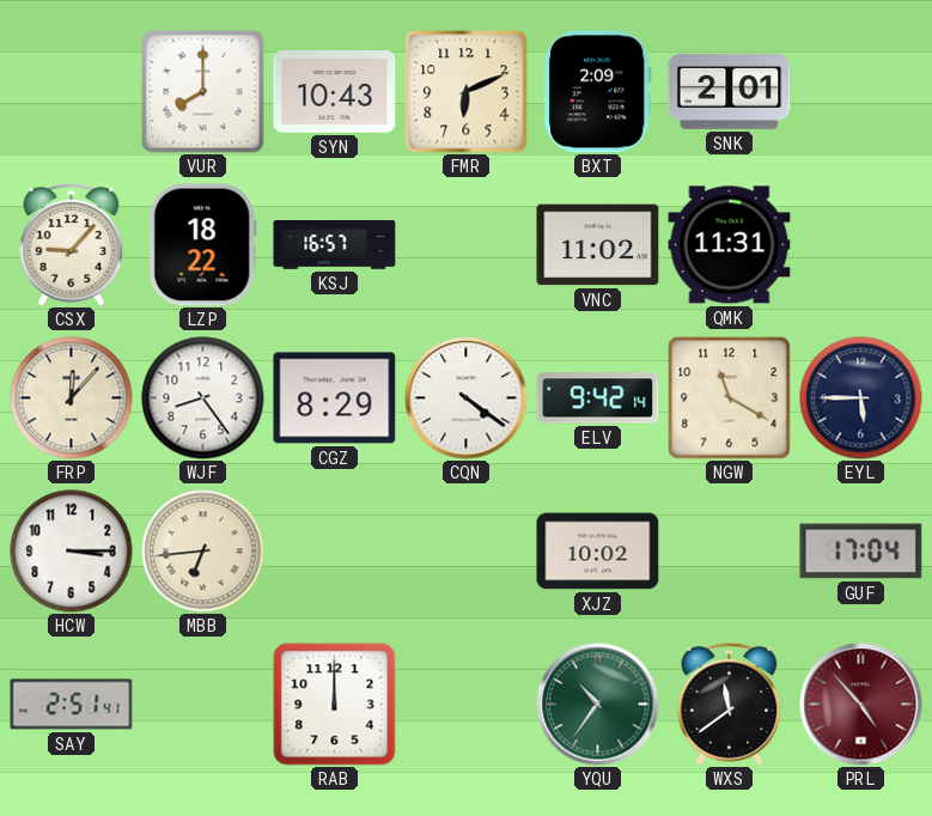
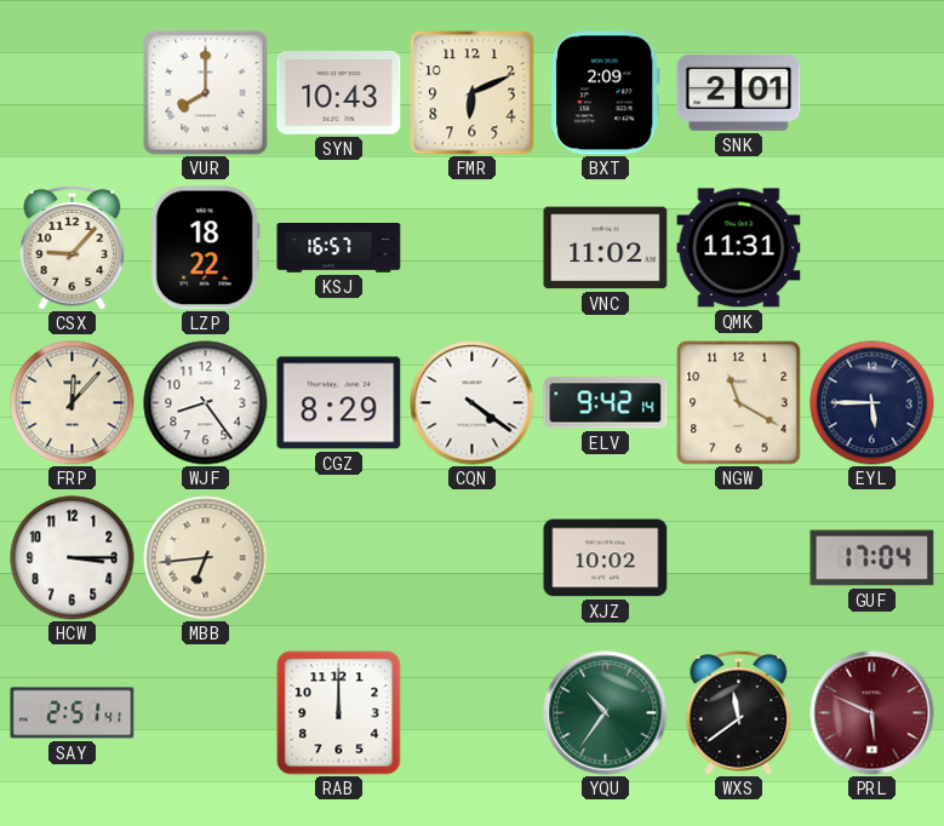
PRL: 4:53 -> 5:49
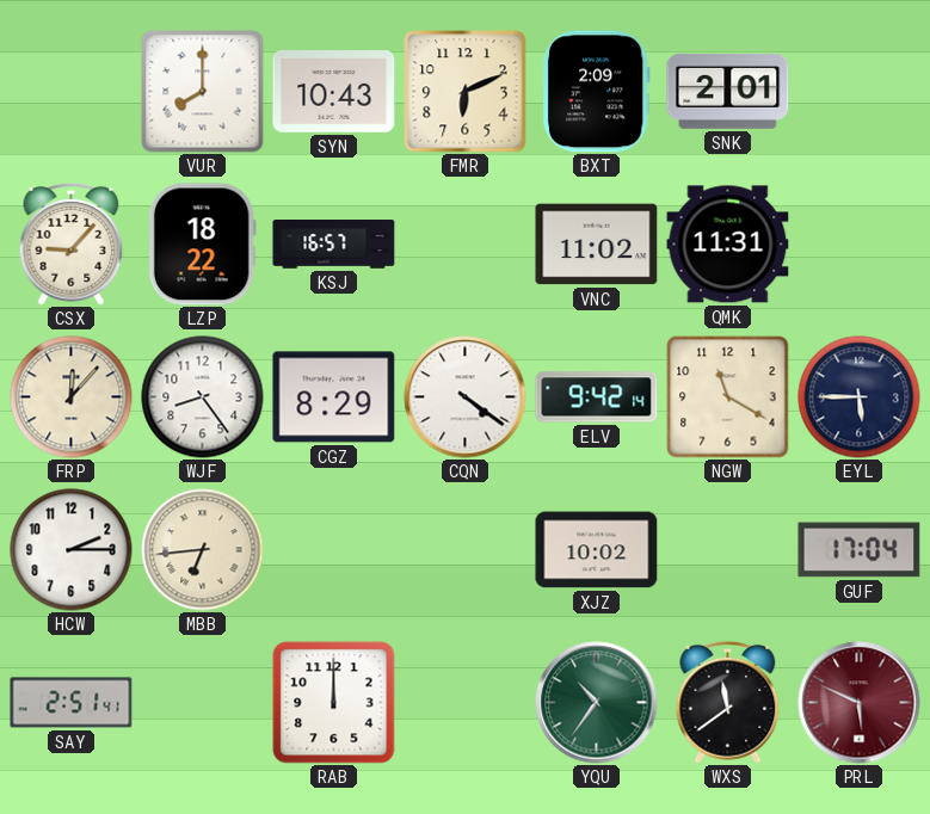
HCW: 3:15 -> 2:15
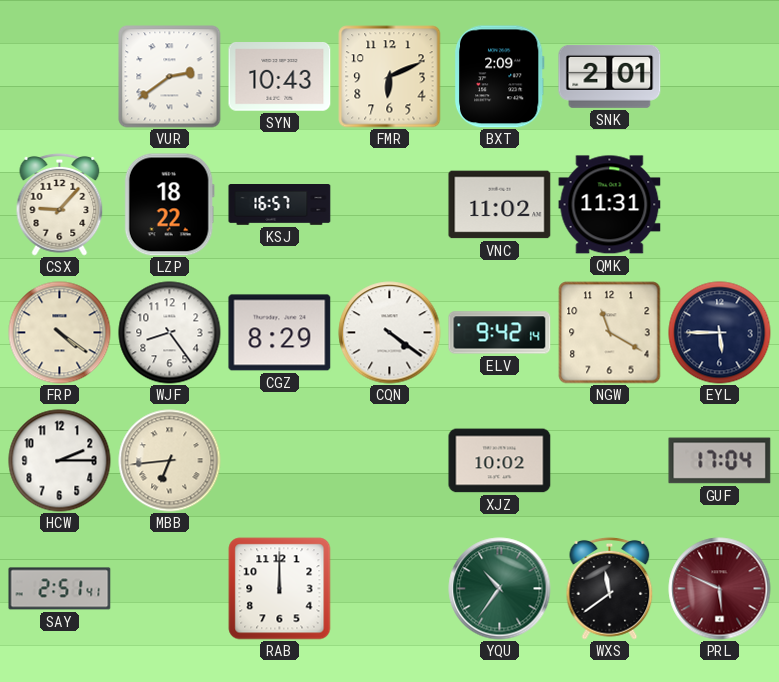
VUR: 8:00 -> 2:39
FRP: 12:07 -> 4:21
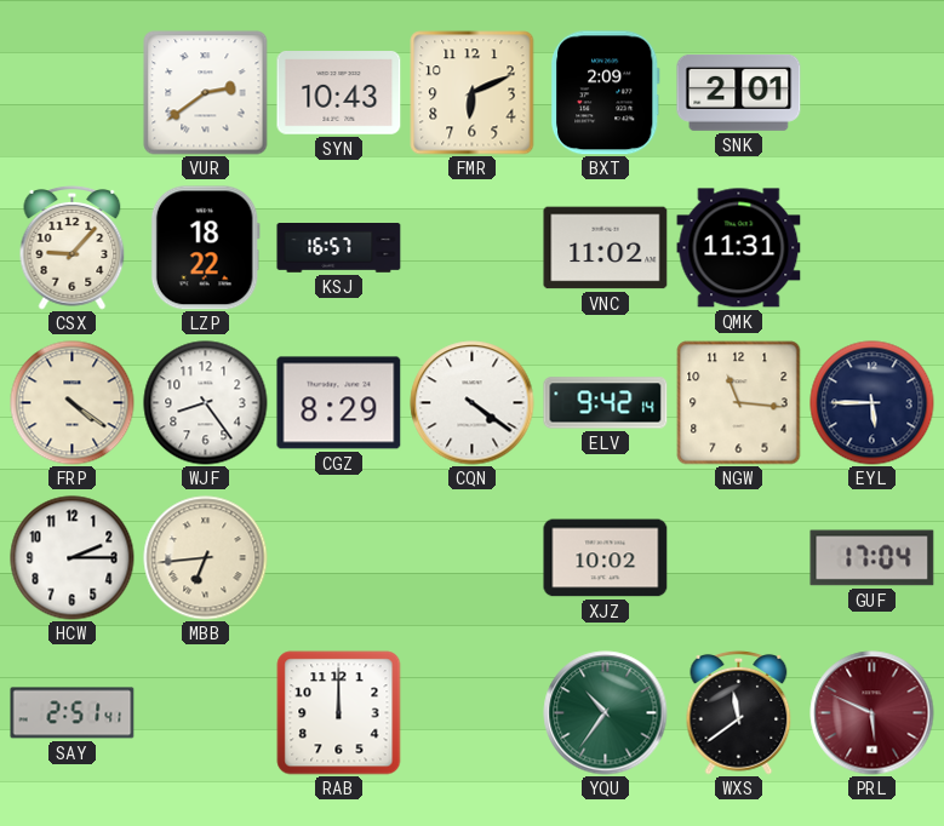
NGW: 11:20 -> 11:16
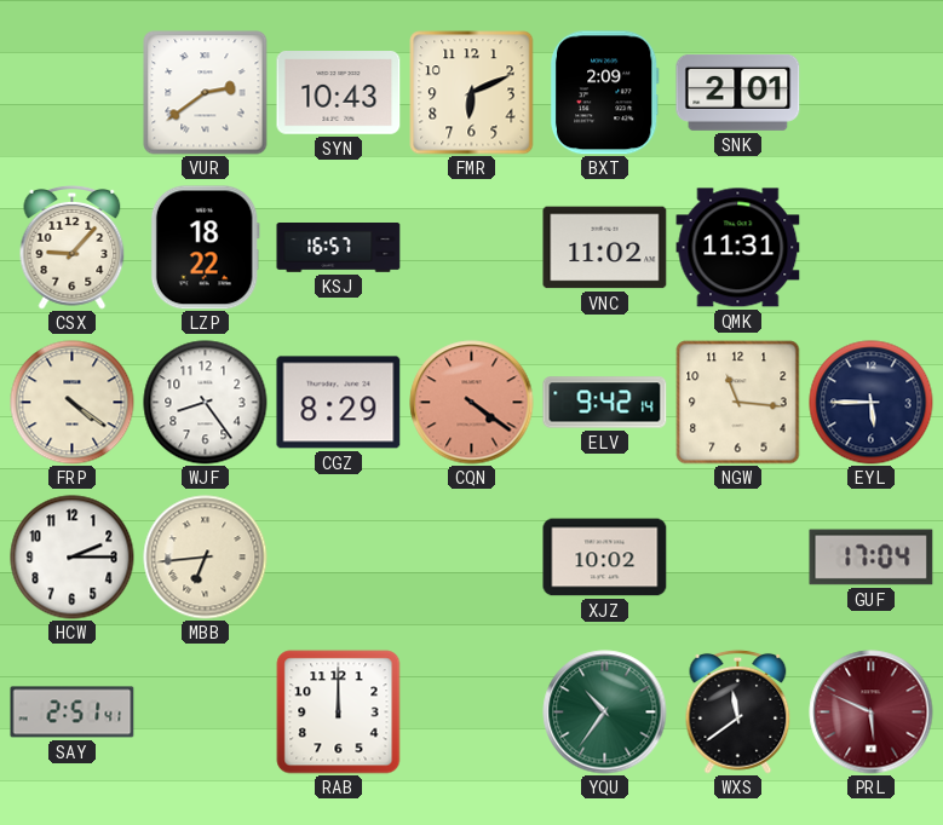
CQN dial: white -> salmon
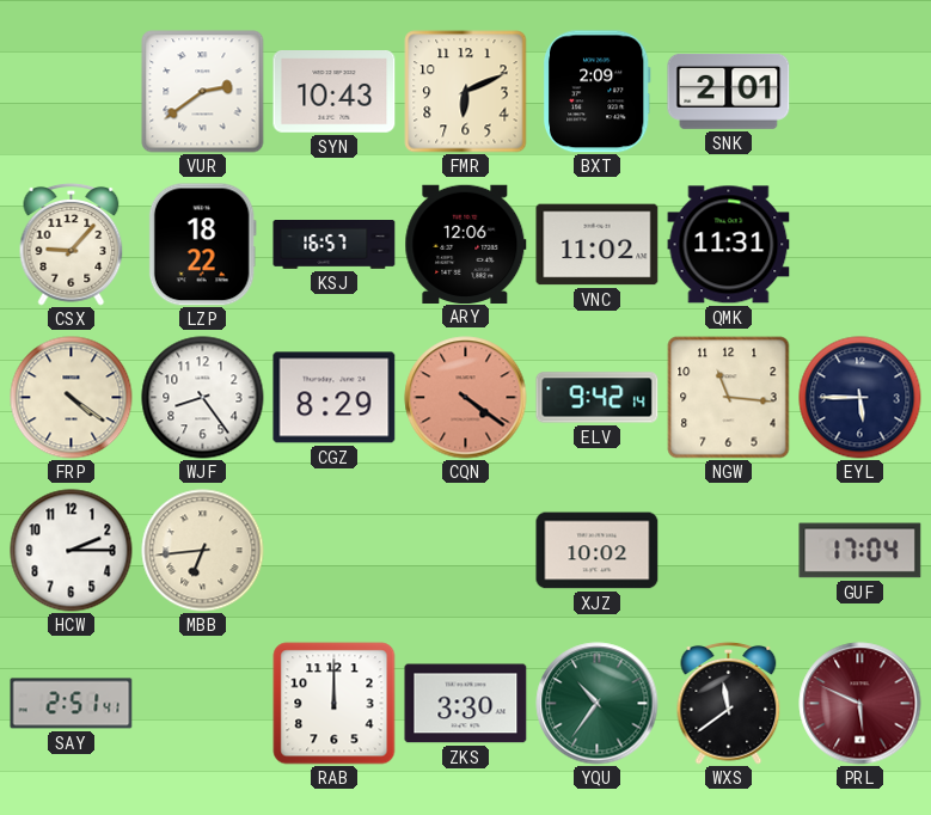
ARY: none -> 12:06
ZKS: none -> 3:30
